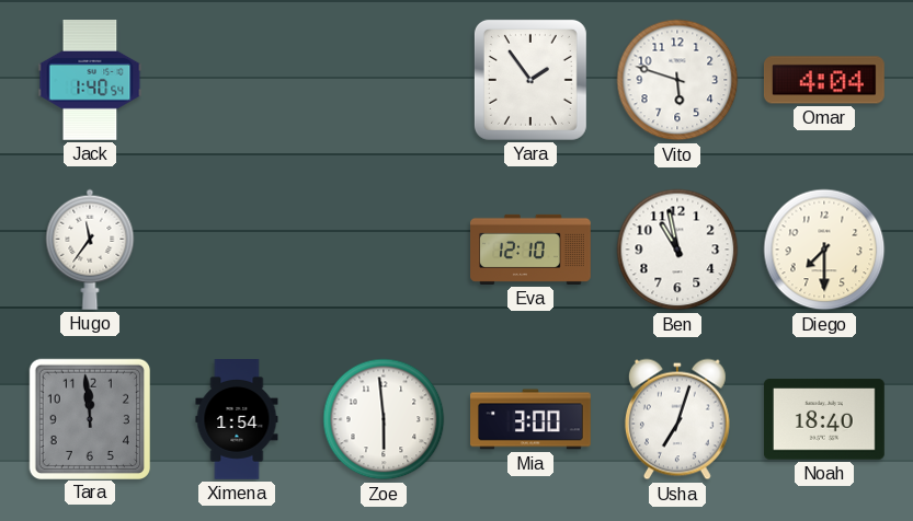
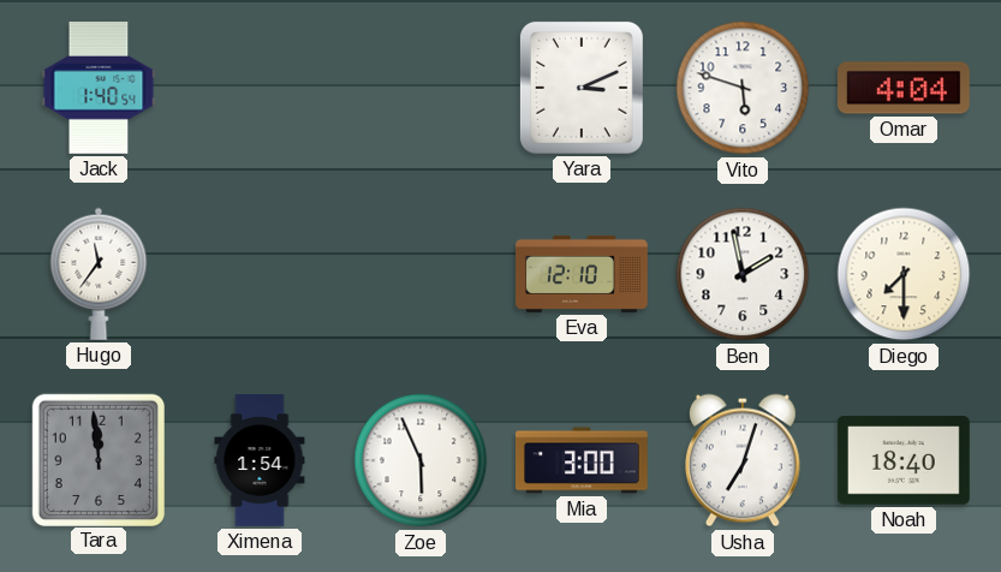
Yara: 1:54 -> 3:11
Ben: 10:58 -> 1:58
Zoe: 5:59 -> 5:56
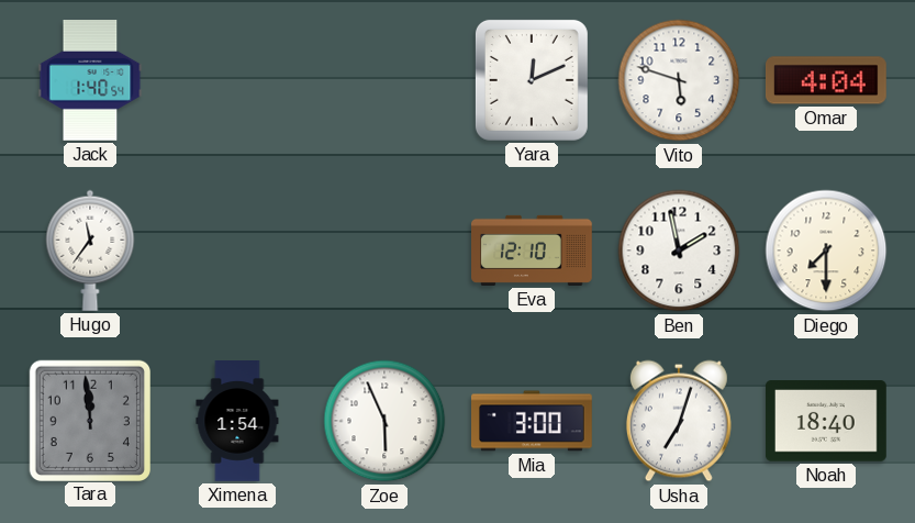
Yara: 3:11 -> 12:11
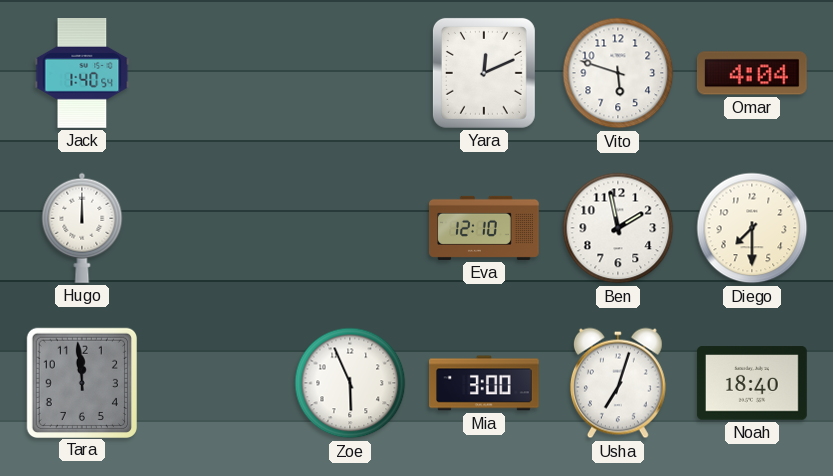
Hugo: 11:36 -> 12:00
Ximena: 1:54 -> none
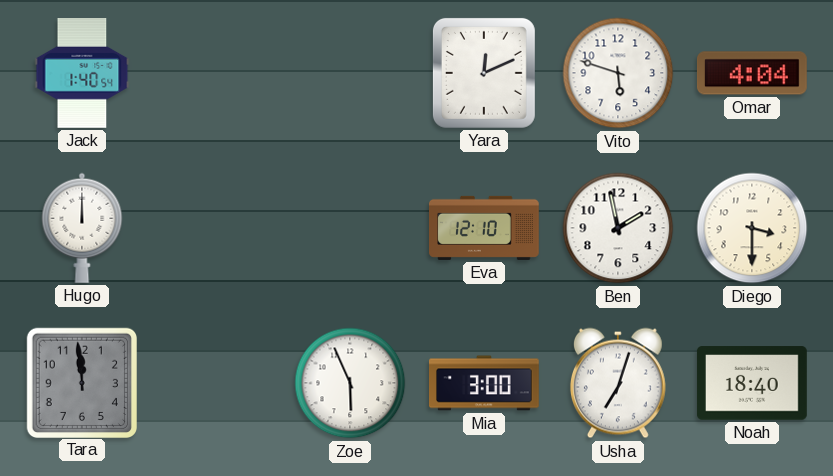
Diego: 7:30 -> 3:30
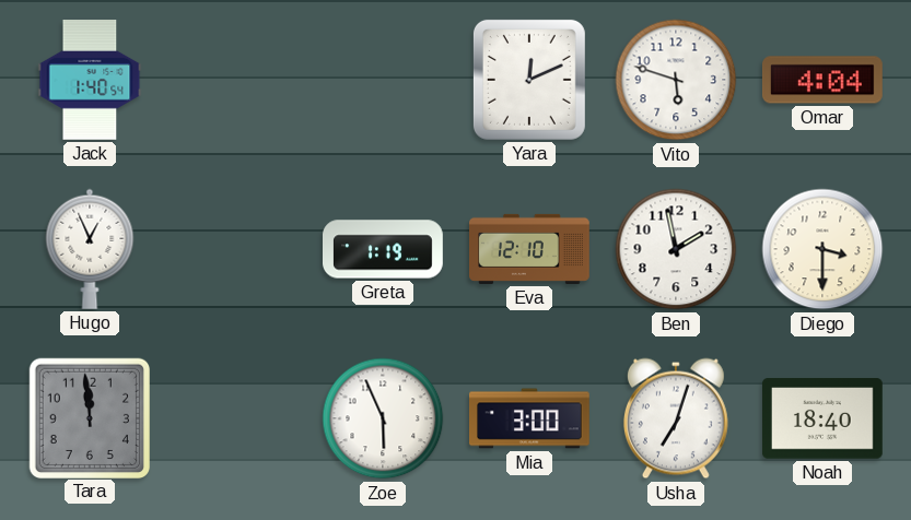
Hugo: 12:00 -> 12:56
Greta: none -> 1:19
